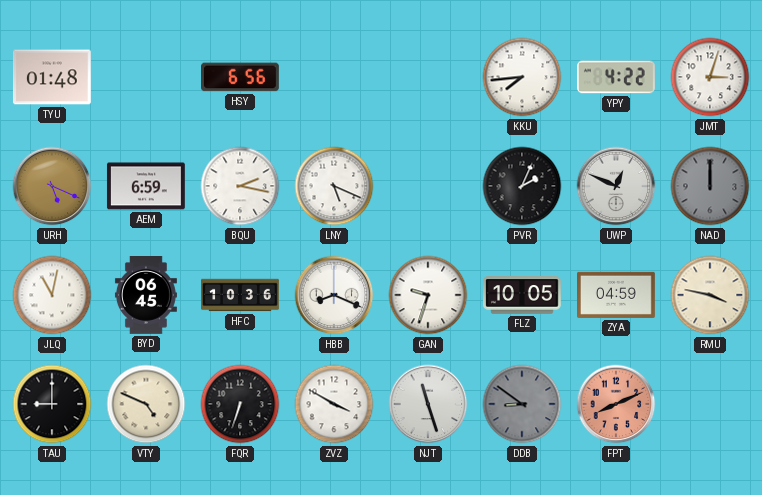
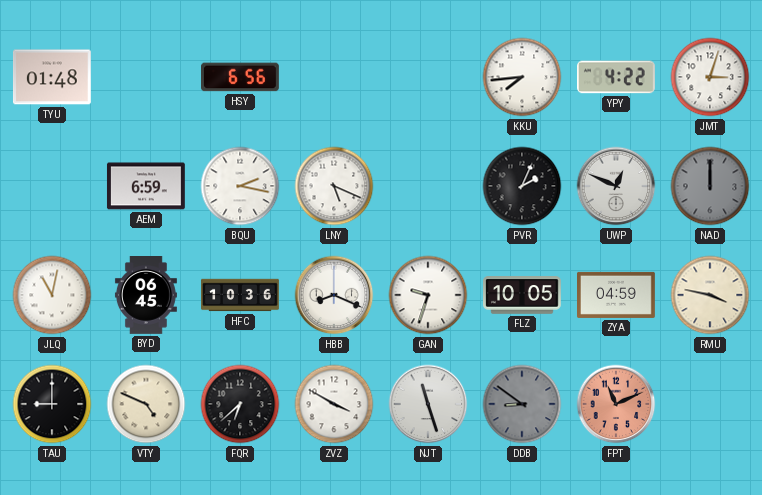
URH: 5:19 -> none
FQR: 6:33 -> 6:38
FPT: 8:11 -> 11:11
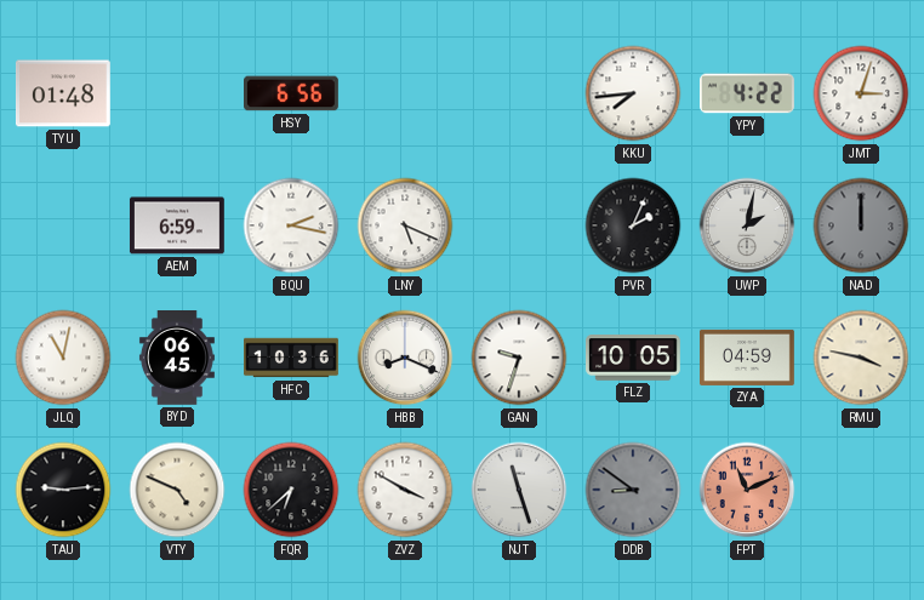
UWP: 12:49 -> 2:02
TAU: 9:00 -> 9:14
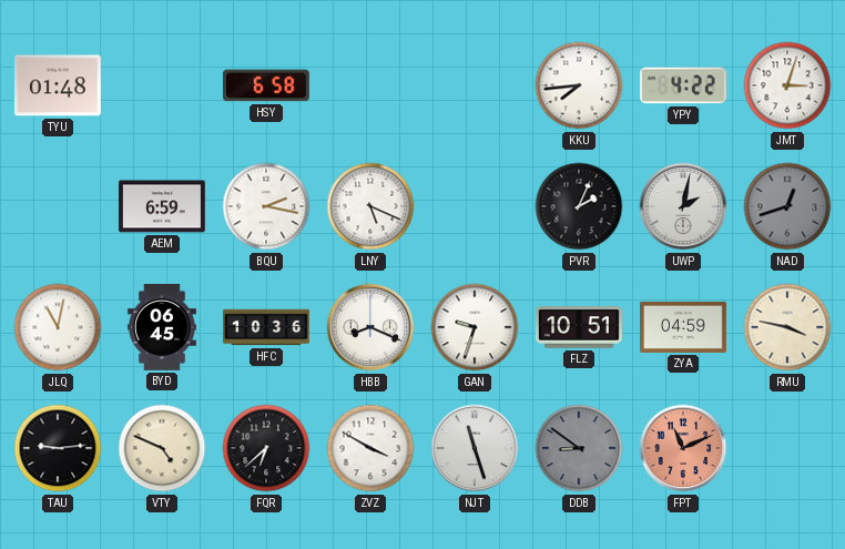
HSY: 6:56 -> 6:58
NAD: 12:00 -> 12:42
FLZ: 10:05 -> 10:51
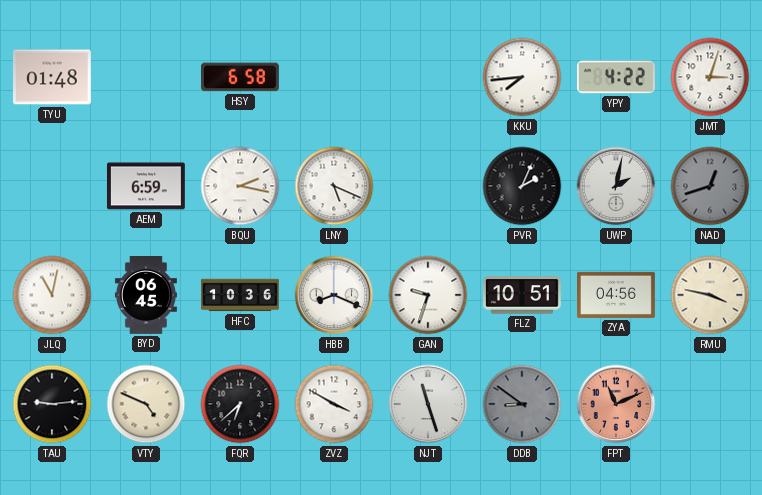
ZYA: 04:59 -> 04:56
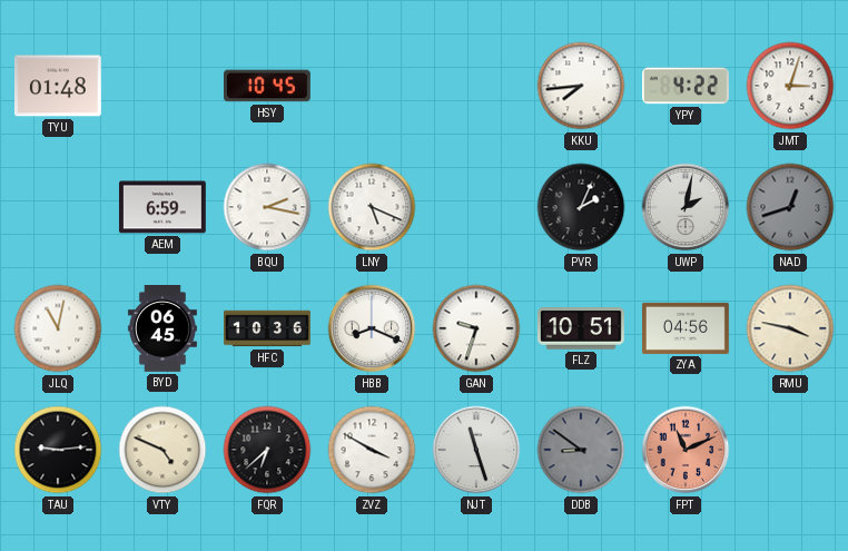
HSY: 6:58 -> 10:45
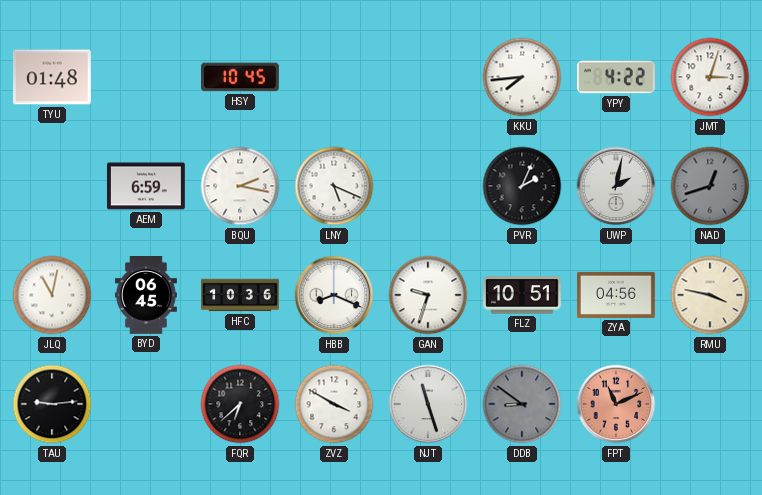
VTY: 4:49 -> none
